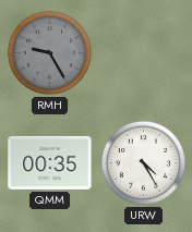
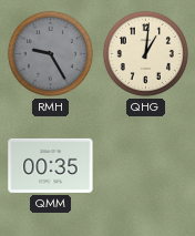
QHG: none -> 1:01
URW: 4:25 -> none
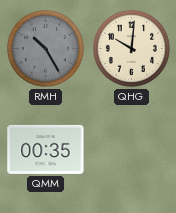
RMH: 9:25 -> 10:25
QHG: 1:01 -> 10:01
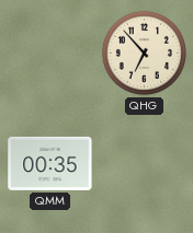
RMH: 10:25 -> none
QHG: 10:01 -> 6:53
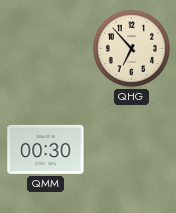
QMM: 00:35 -> 00:30
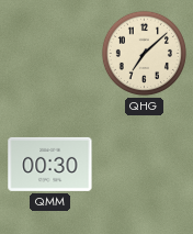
QHG: 6:53 -> 7:08
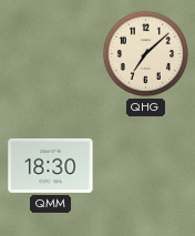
QMM: 00:30 -> 18:30
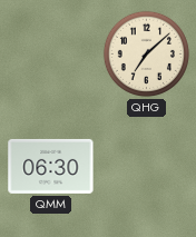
QMM: 18:30 -> 06:30
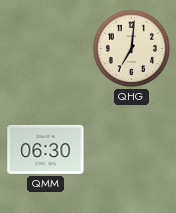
QHG: 7:08 -> 7:01
